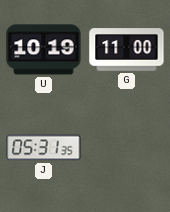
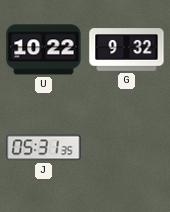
U: 10:19 -> 10:22
G: 11:00 -> 9:32
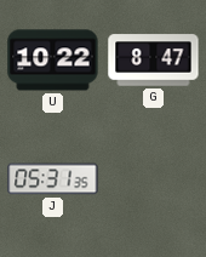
G: 9:32 -> 8:47
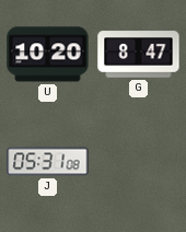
U: 10:22 -> 10:20
J: 05:31:35 -> 05:31:08
